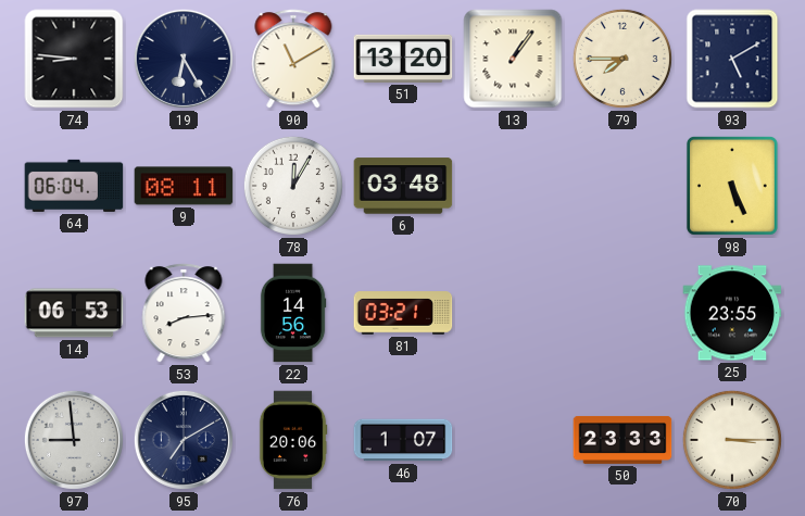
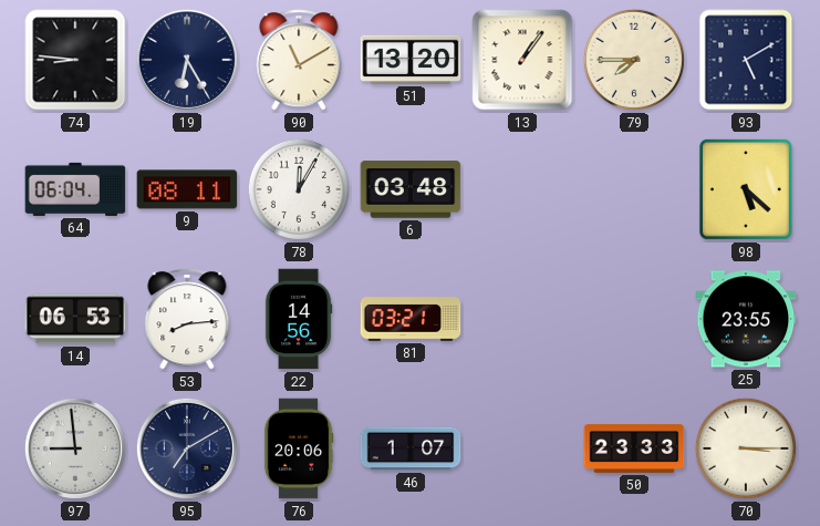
98: 5:26 -> 5:22
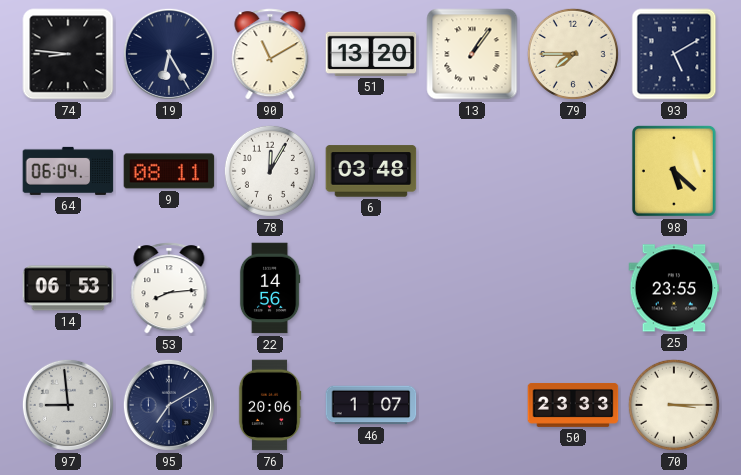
81: 03:21 -> none
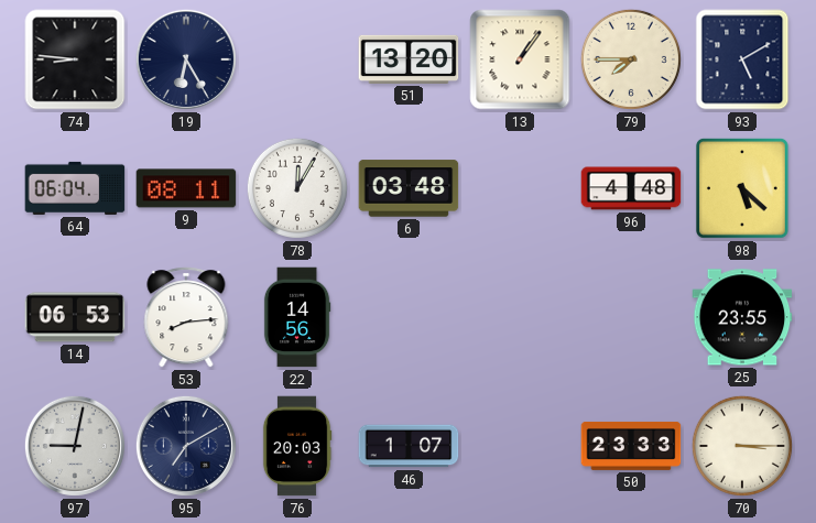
90: 11:10 -> none
96: none -> 4:48
97: 8:59 -> 9:02
76: 20:06 -> 20:03
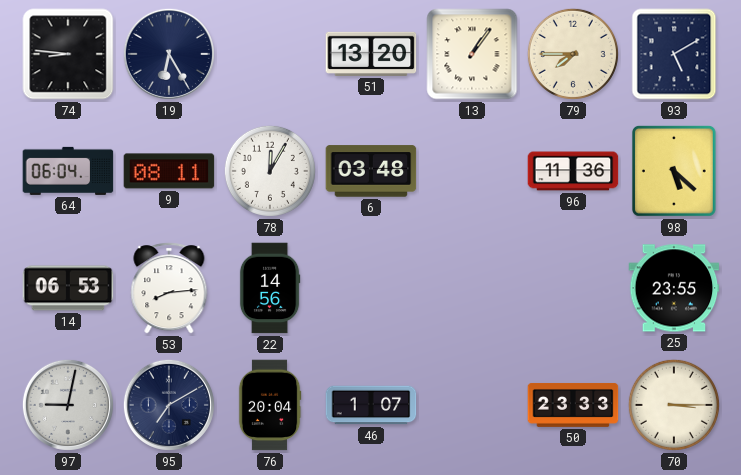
96: 4:48 -> 11:36
76: 20:03 -> 20:04
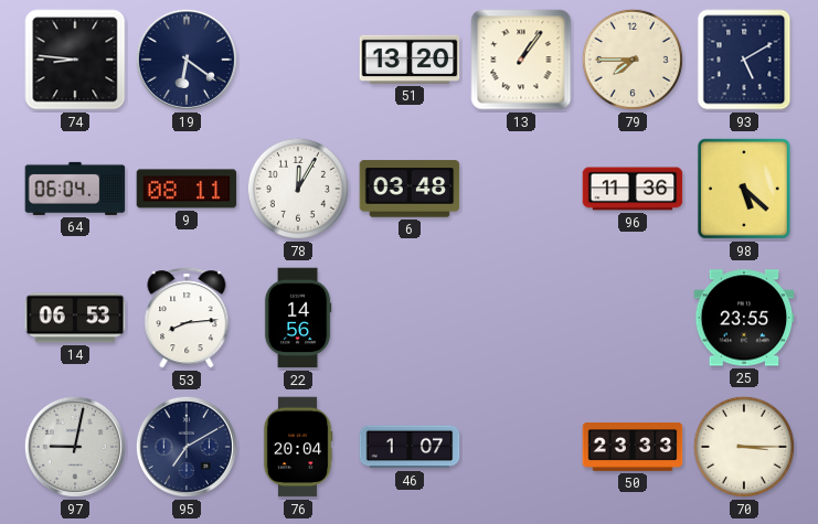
19: 6:25 -> 6:21
